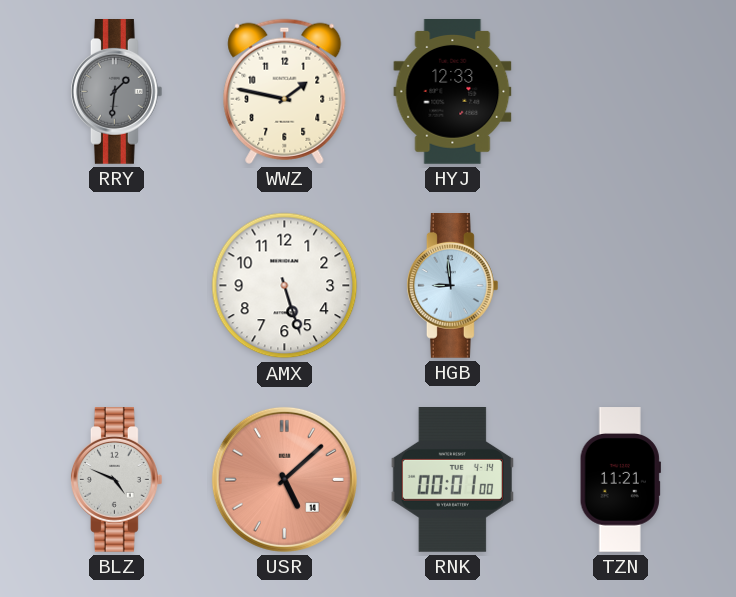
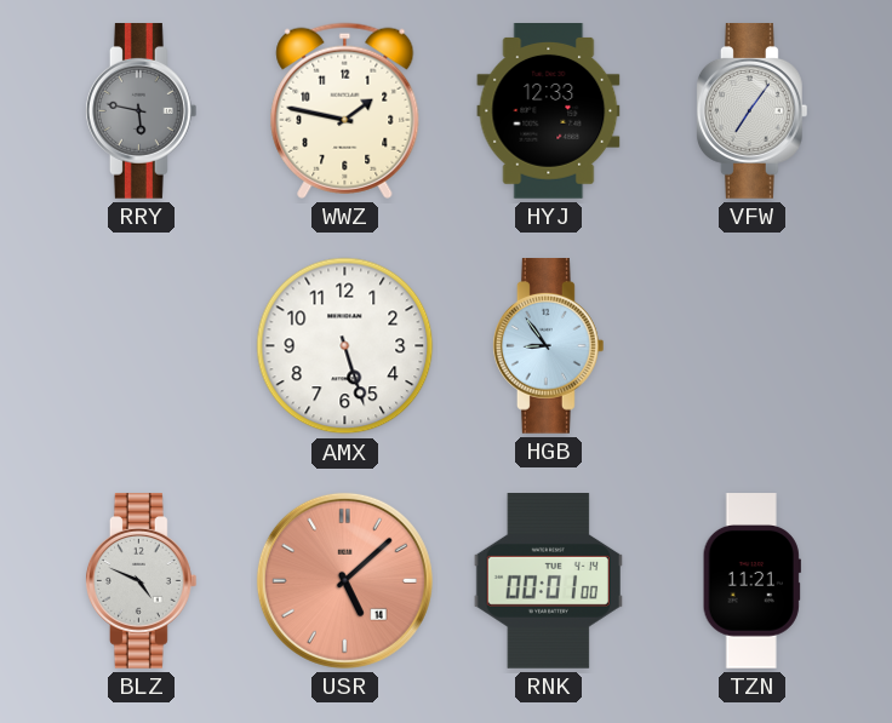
RRY: 1:31 -> 5:47
VFW: none -> 7:06
HGB: 8:59 -> 8:54
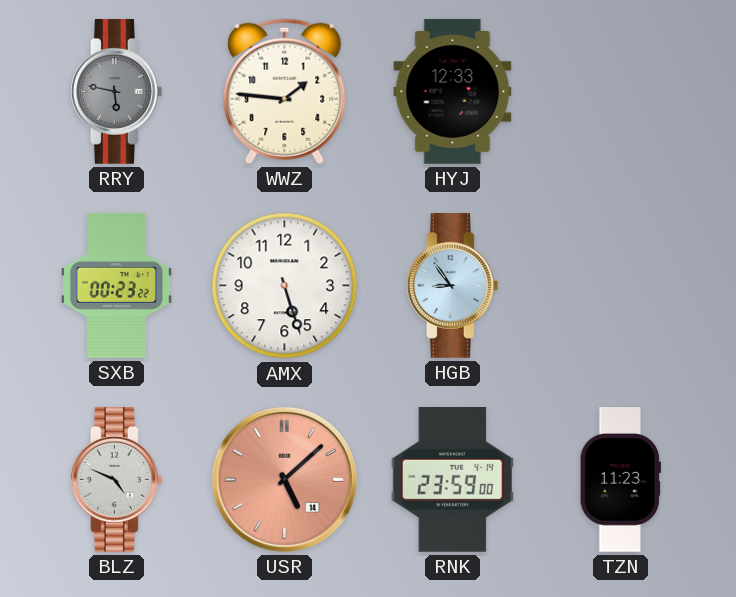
WWZ: 1:47 -> 1:46
VFW: 7:06 -> none
SXB: none -> 00:23
RNK: 00:01 -> 23:59
TZN: 11:21 -> 11:23
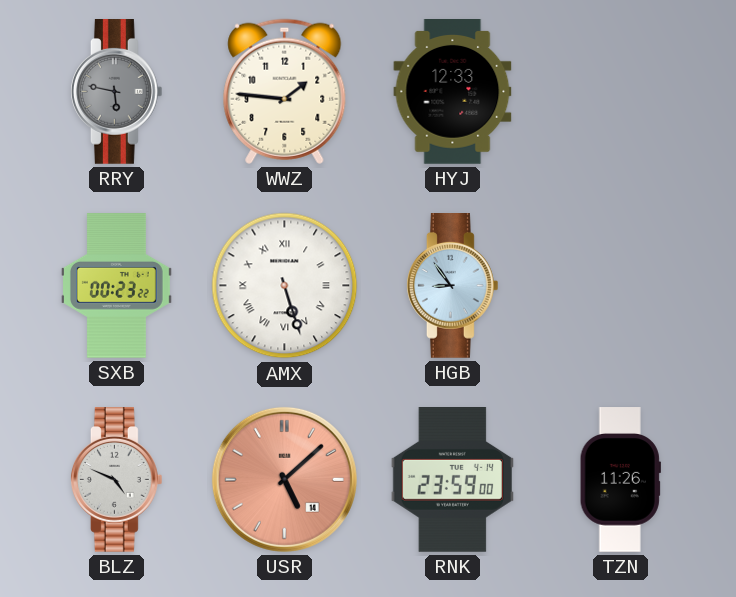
AMX numerals: Arabic -> Roman
TZN: 11:23 -> 11:26
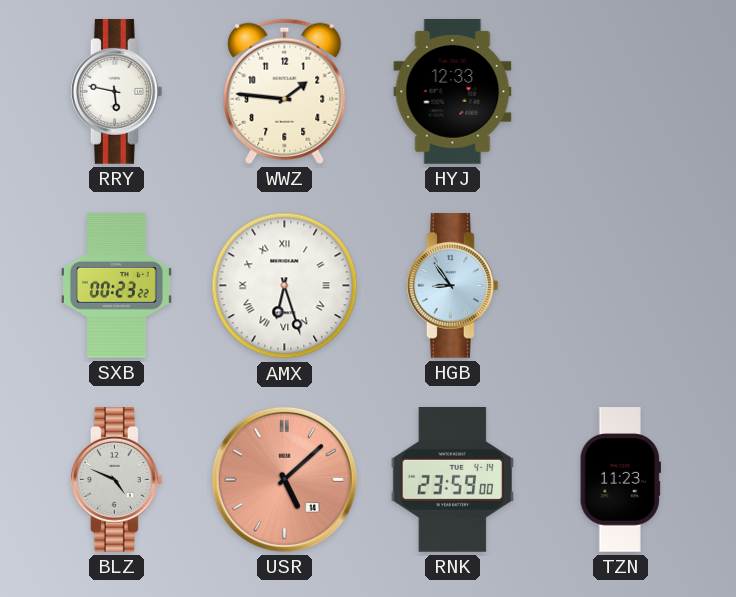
RRY dial: grey -> white
AMX: 5:27 -> 6:27
TZN: 11:26 -> 11:23
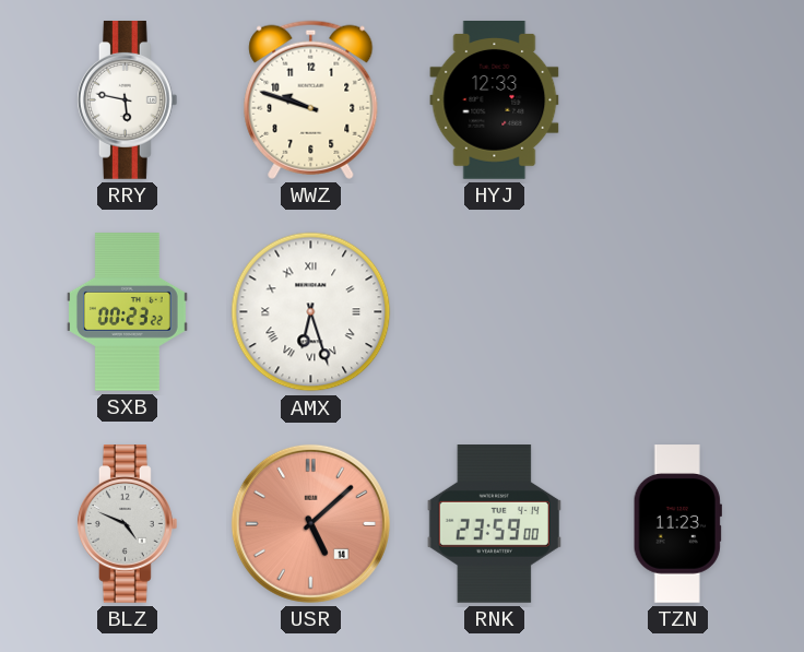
WWZ: 1:46 -> 9:48
HGB: 8:54 -> none
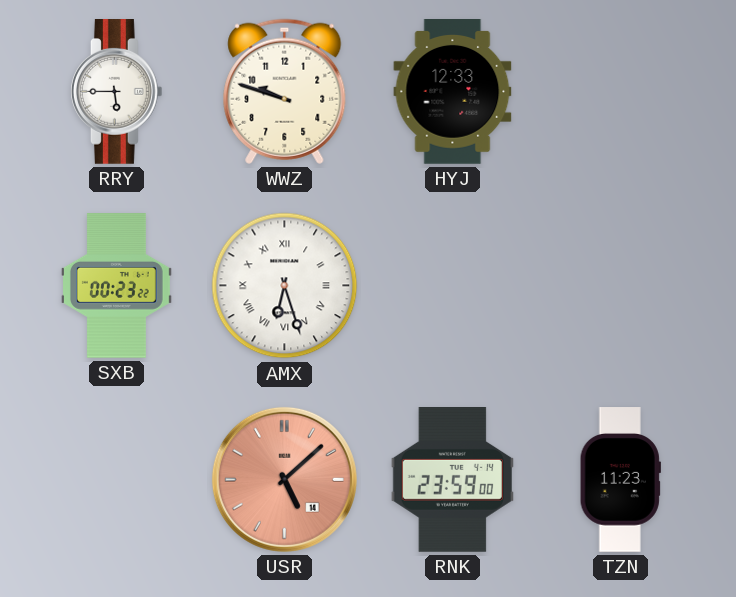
RRY: 5:47 -> 5:45
BLZ: 4:49 -> none
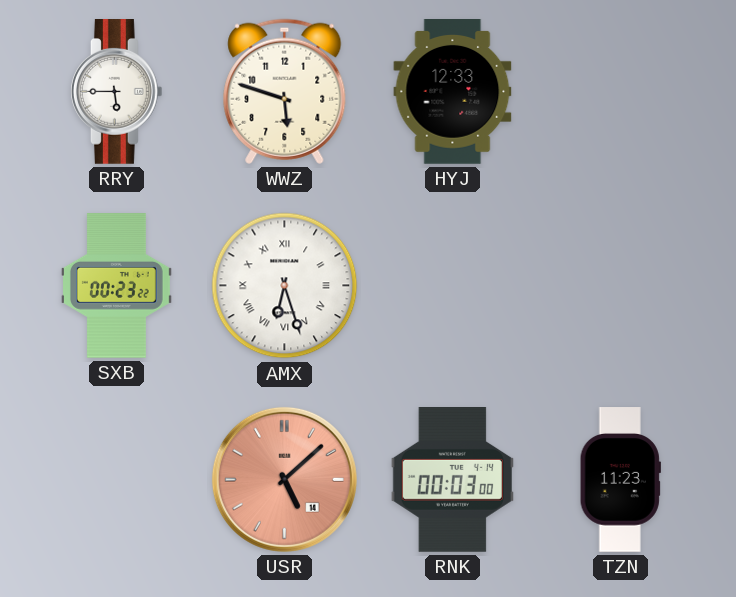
WWZ: 9:48 -> 5:48
RNK: 23:59 -> 00:03
